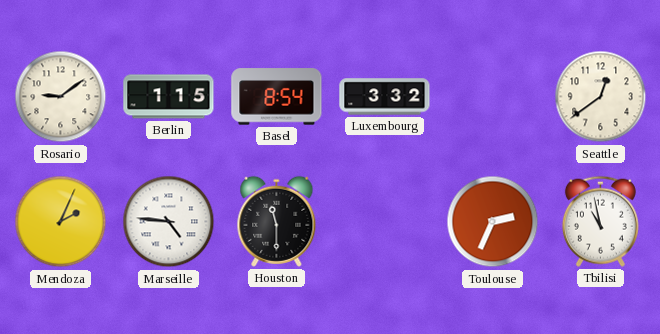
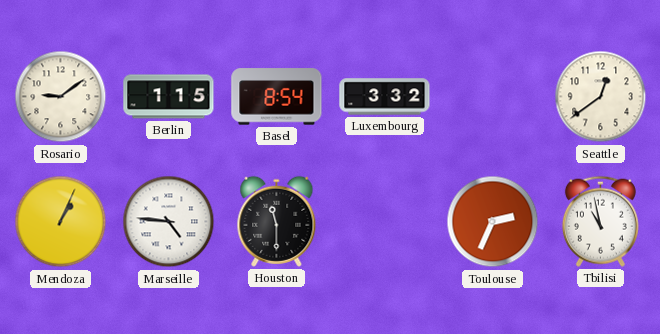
Mendoza: 2:04 -> 1:04
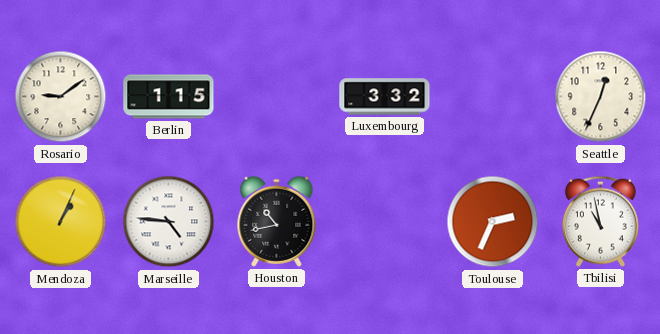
Basel: 8:54 -> none
Seattle: 12:39 -> 12:34
Houston: 11:30 -> 10:43
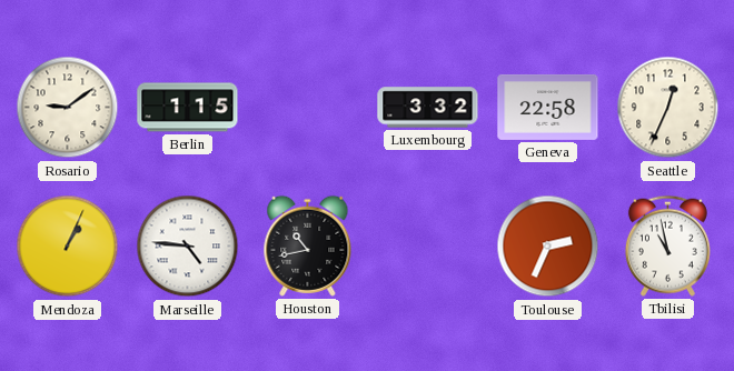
Geneva: none -> 22:58
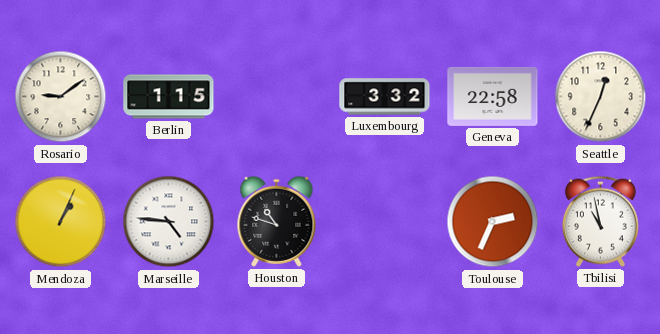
Houston: 10:43 -> 10:48
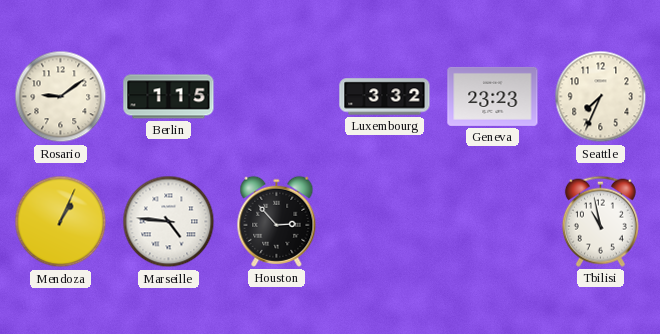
Geneva: 22:58 -> 23:23
Seattle: 12:34 -> 7:34
Houston: 10:48 -> 2:53
Toulouse: 2:34 -> none
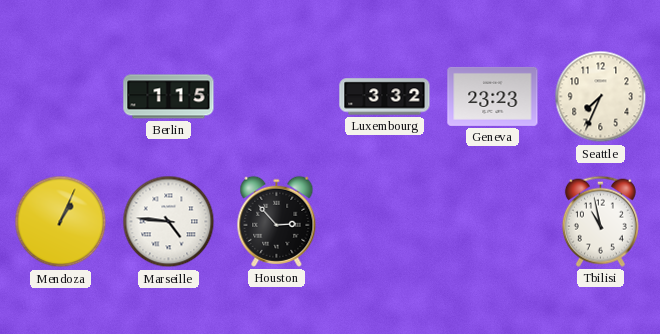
Rosario: 9:09 -> none
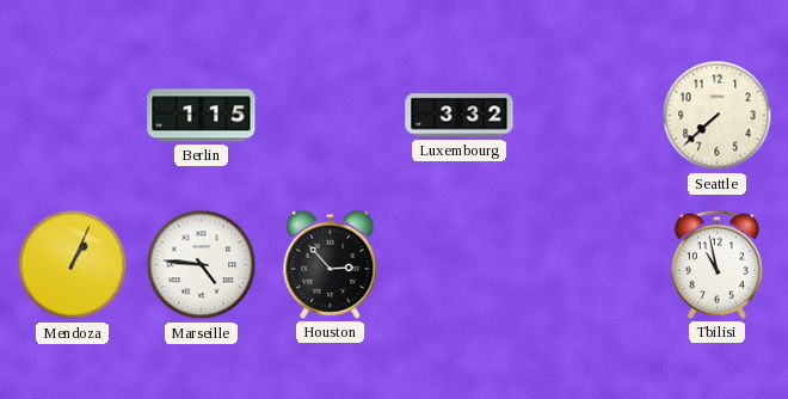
Geneva: 23:23 -> none
Seattle: 7:34 -> 7:38
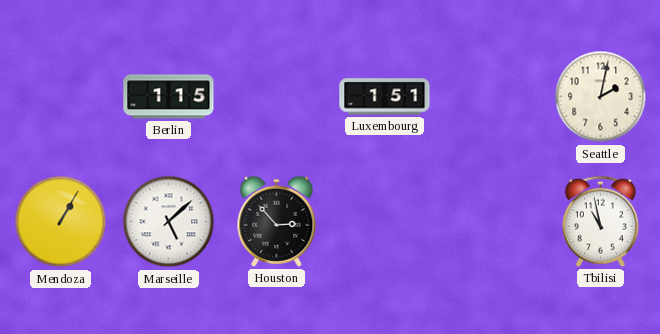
Luxembourg: 3:32 -> 1:51
Seattle: 7:38 -> 2:02
Mendoza: 1:04 -> 1:05
Marseille: 4:46 -> 5:08
